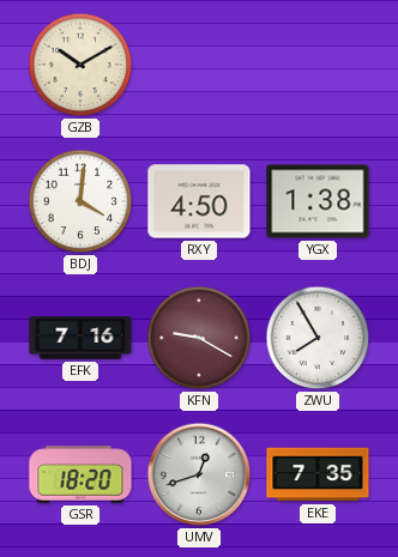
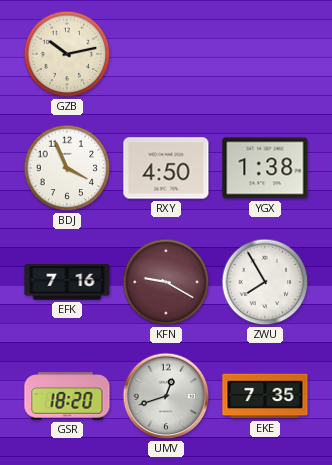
GZB: 10:10 -> 10:13
BDJ: 4:01 -> 3:56
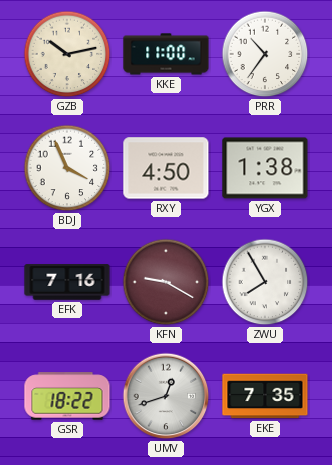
KKE: none -> 11:00
PRR: none -> 10:36
GSR: 18:20 -> 18:22
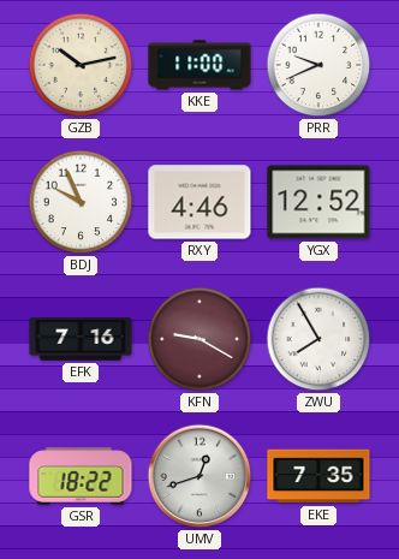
PRR: 10:36 -> 9:41
BDJ: 3:56 -> 9:56
RXY: 4:50 -> 4:46
YGX: 1:38 -> 12:52
